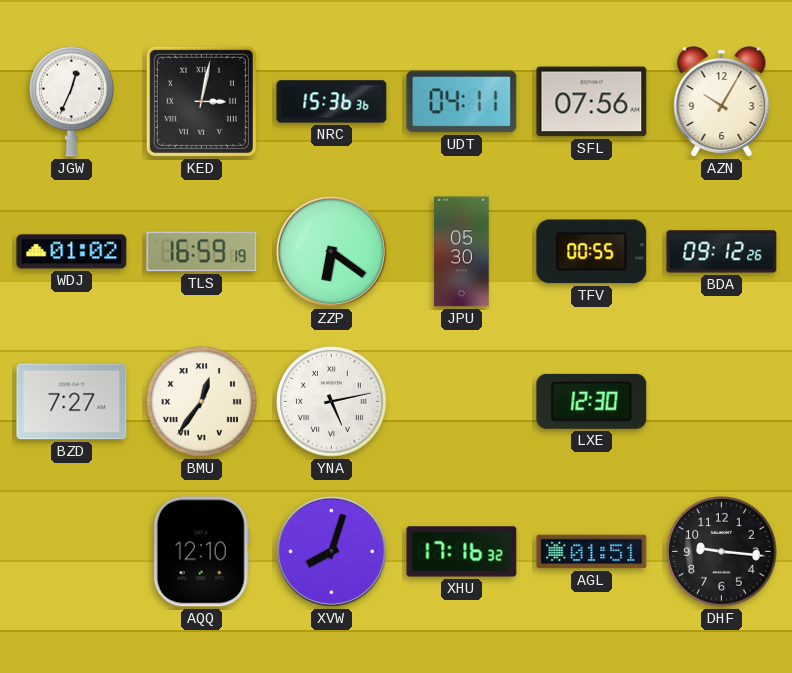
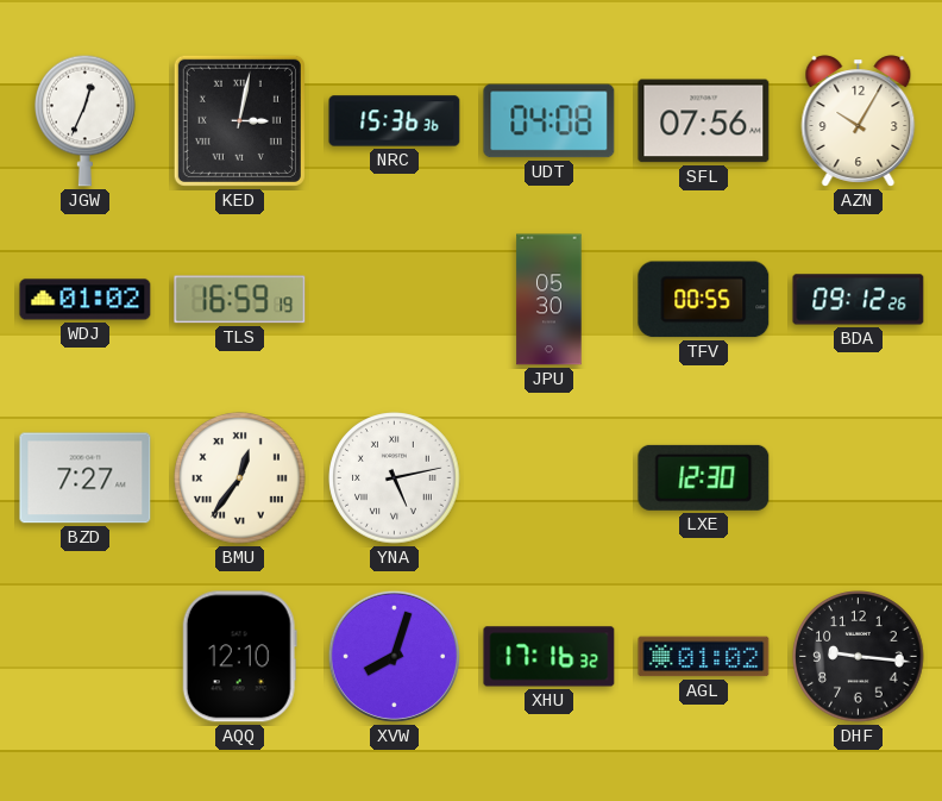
UDT: 04:11 -> 04:08
ZZP: 6:21 -> none
AGL: 01:51 -> 01:02
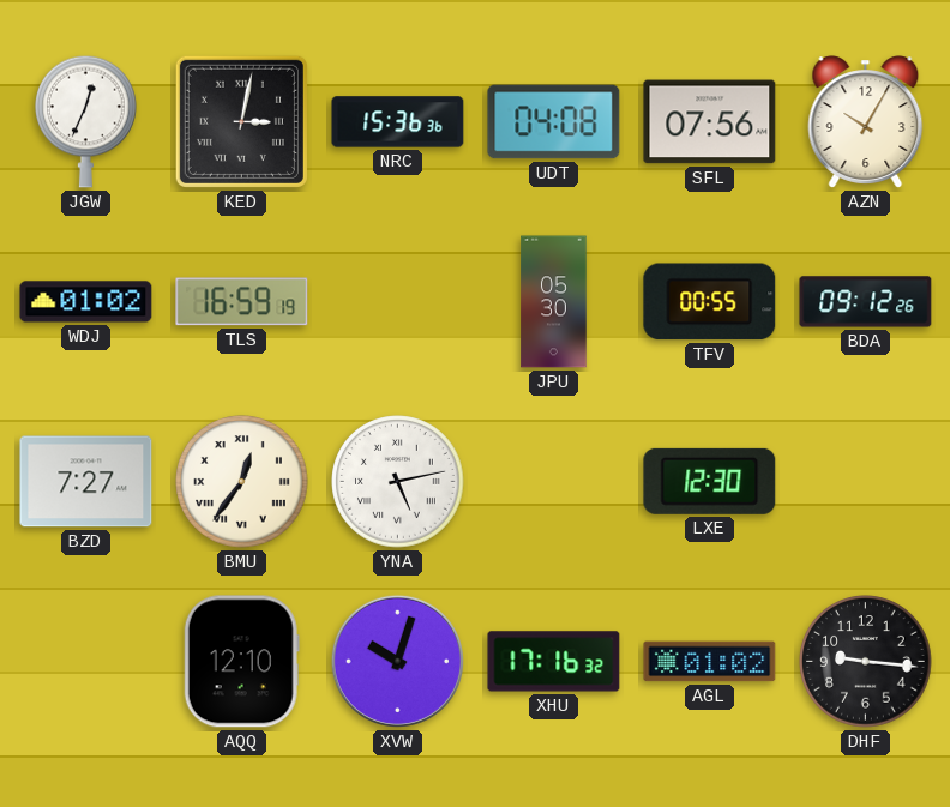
XVW: 8:03 -> 10:03
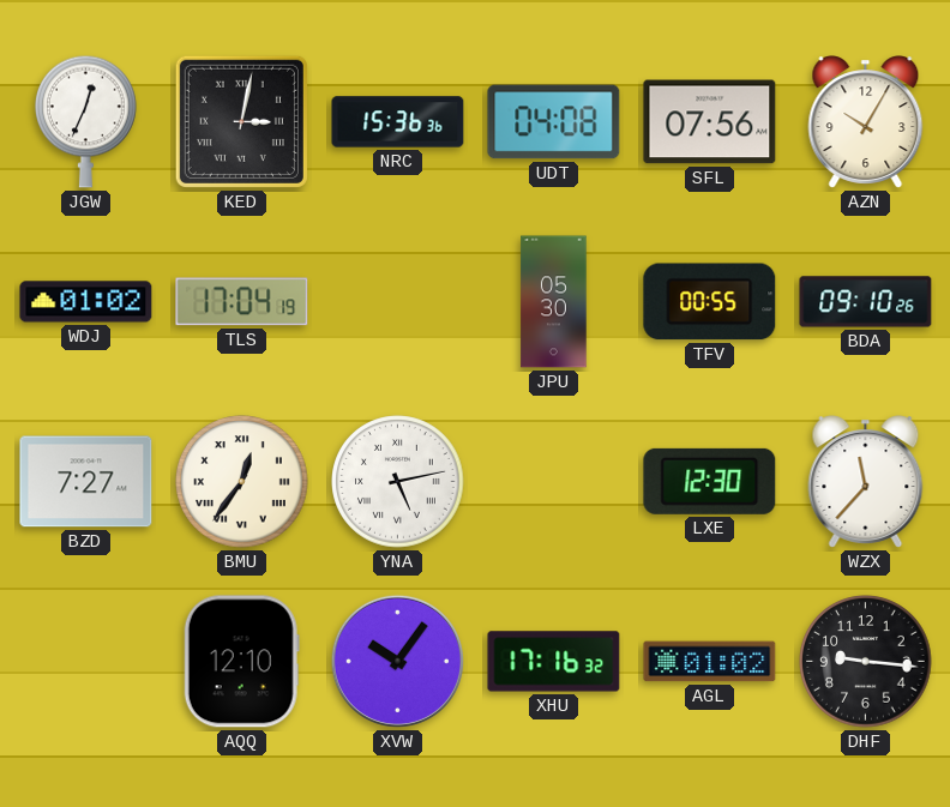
TLS: 16:59 -> 17:04
BDA: 09:12 -> 09:10
WZX: none -> 11:37
XVW: 10:03 -> 10:06
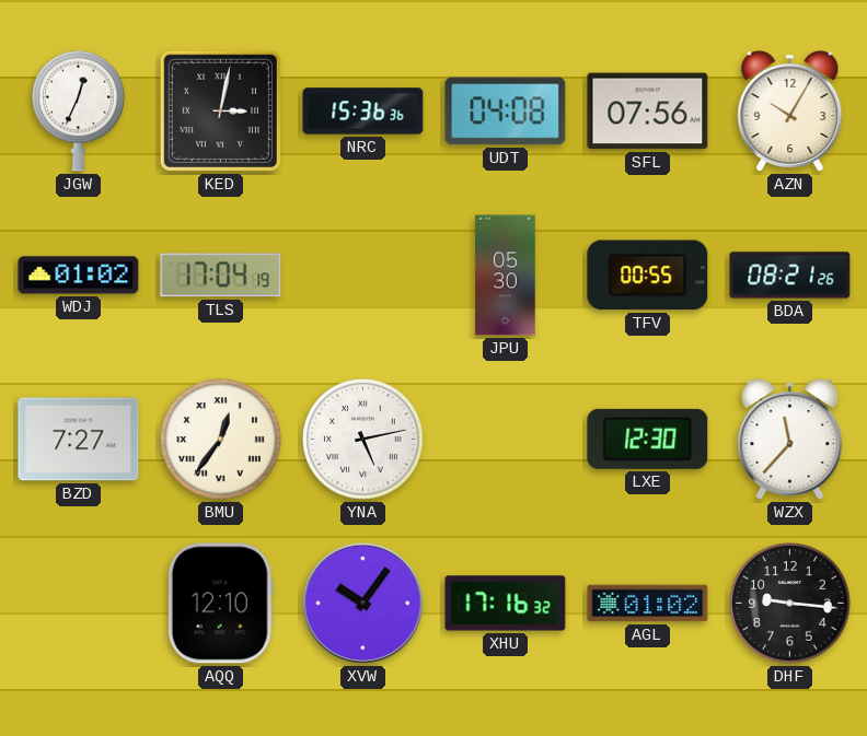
BDA: 09:10 -> 08:21
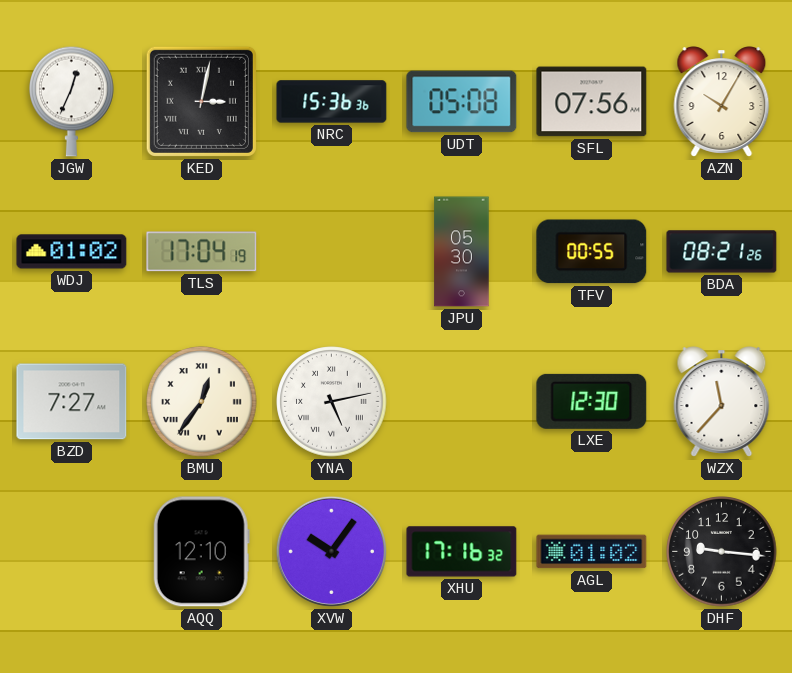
UDT: 04:08 -> 05:08
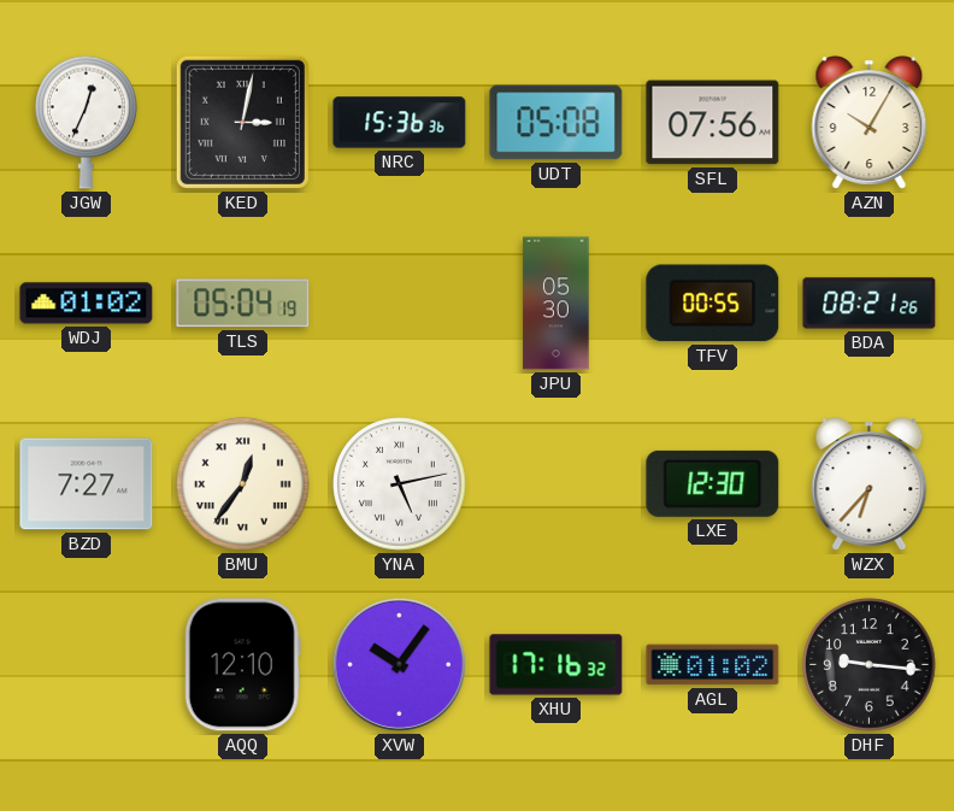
TLS: 17:04 -> 05:04
WZX: 11:37 -> 6:37
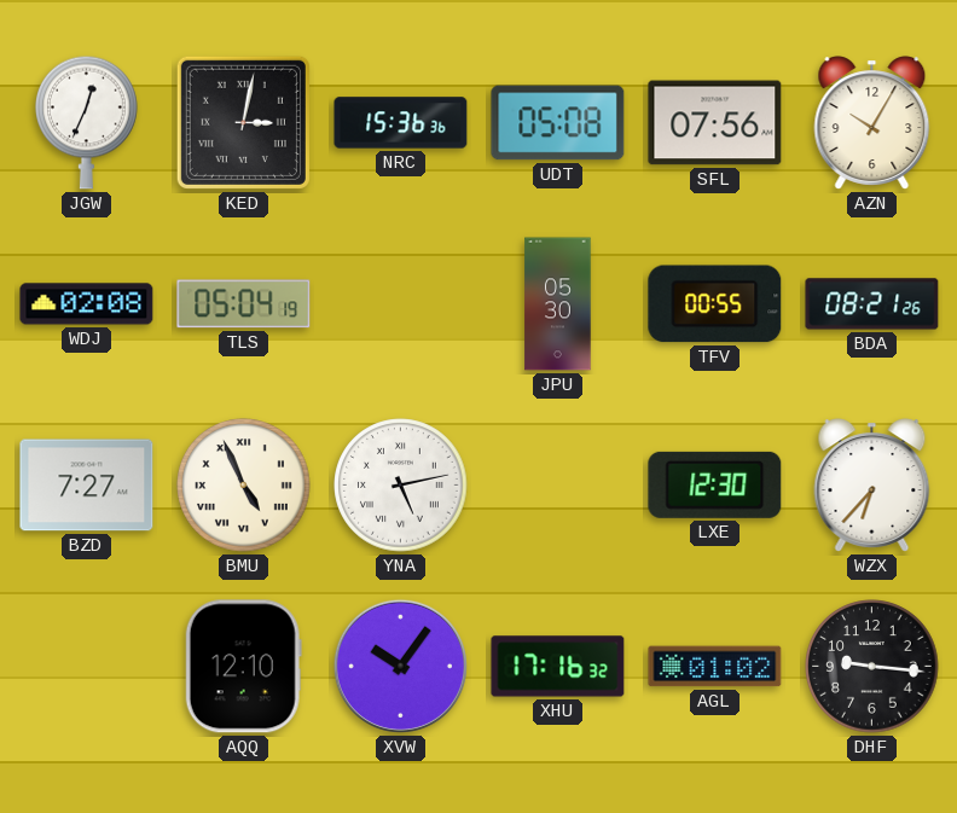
WDJ: 01:02 -> 02:08
BMU: 12:36 -> 4:56
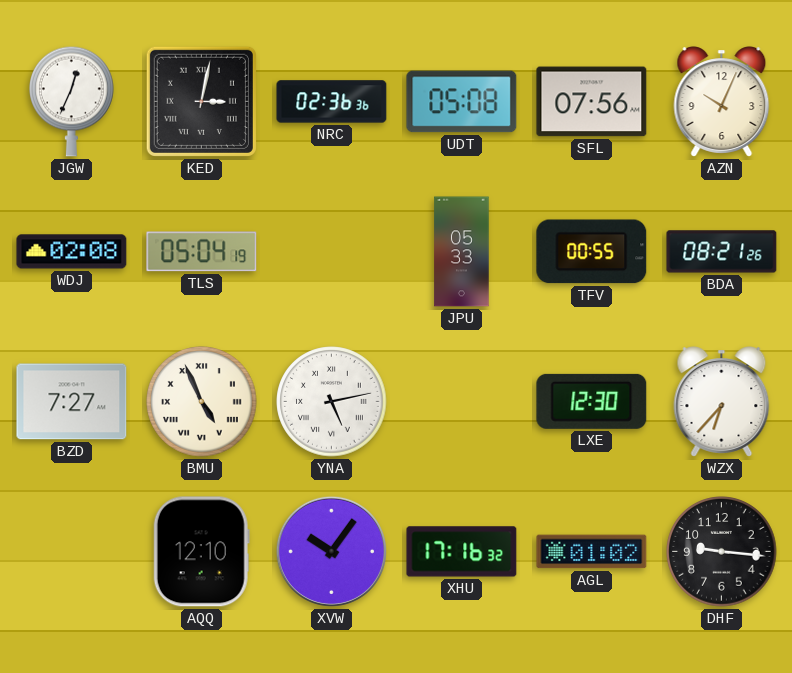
NRC: 15:36 -> 02:36
AZN: 10:05 -> 10:04
JPU: 05:30 -> 05:33
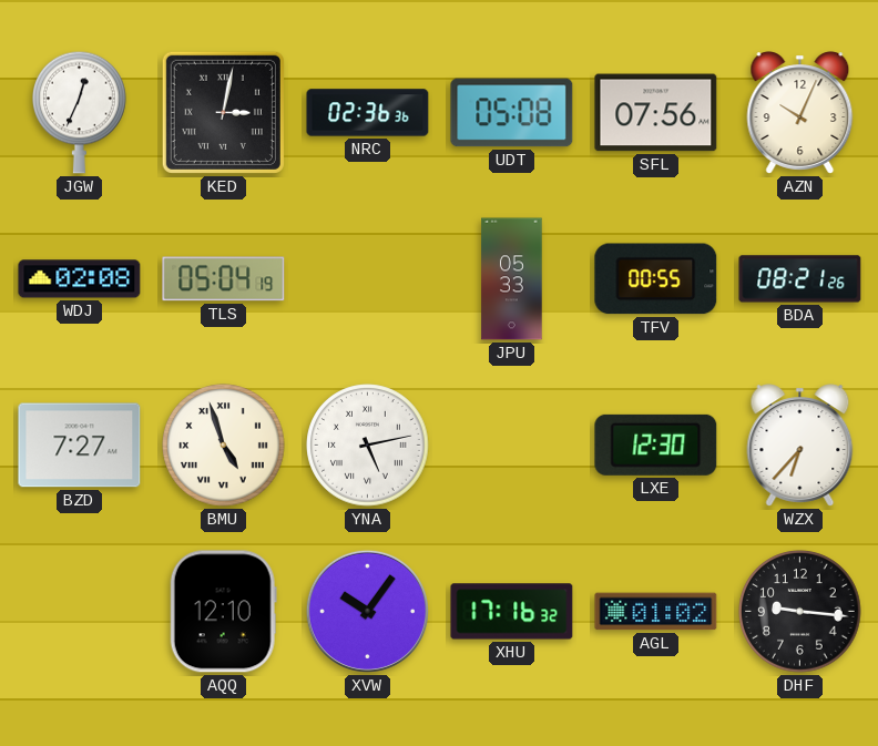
BMU: 4:56 -> 4:57
